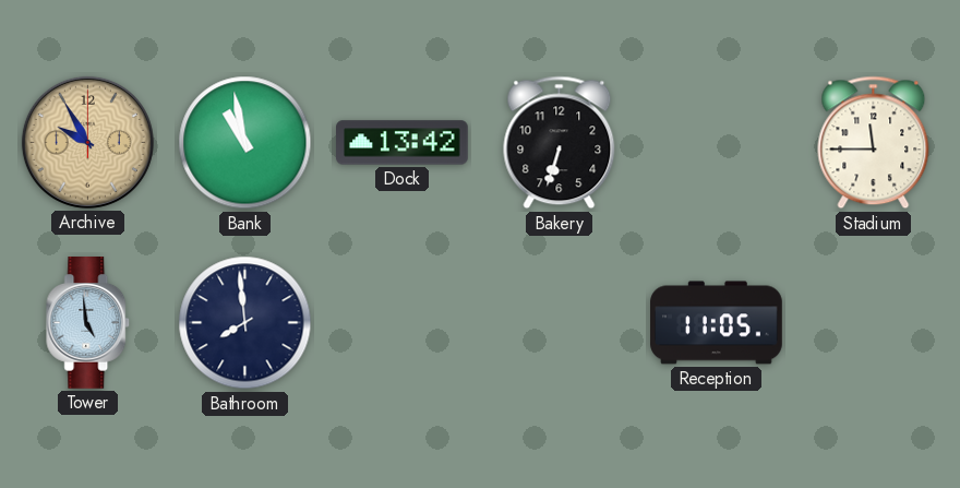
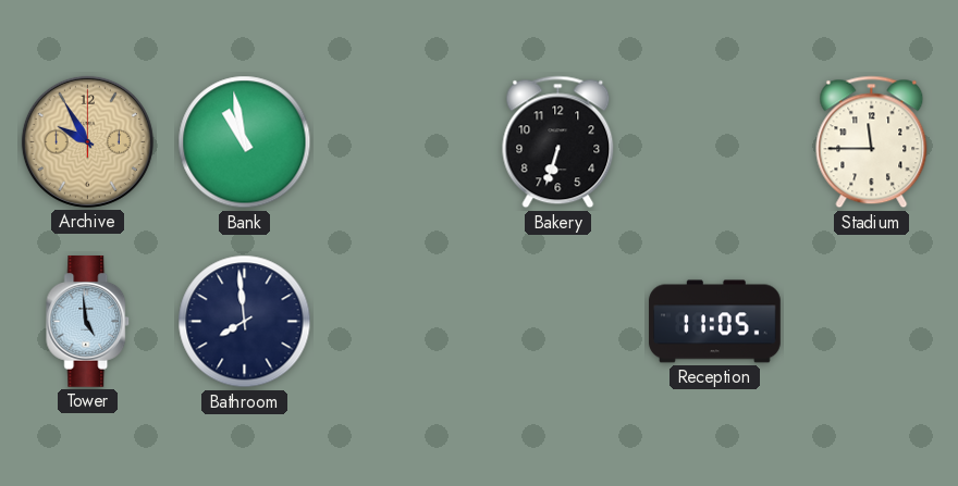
Dock: 13:42 -> none
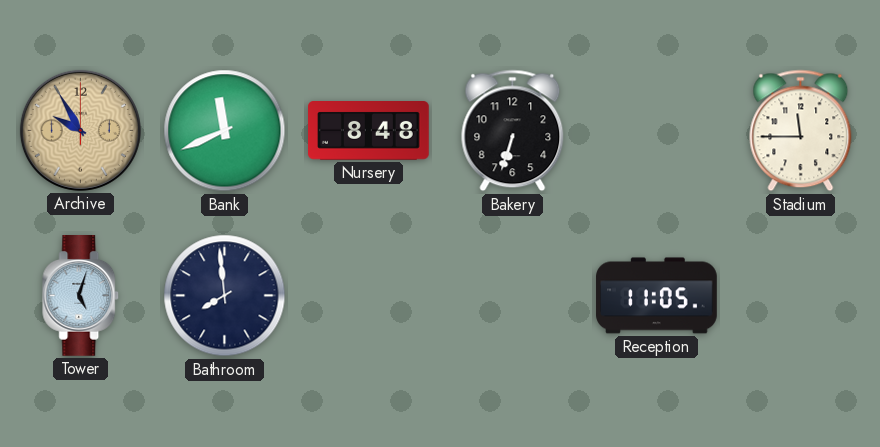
Bank: 10:58 -> 11:41
Nursery: none -> 8:48
Tower: 4:59 -> 5:03
